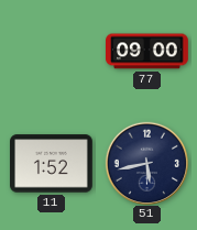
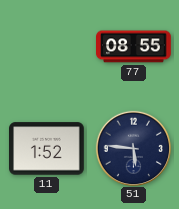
77: 09:00 -> 08:55
51: 5:43 -> 5:46
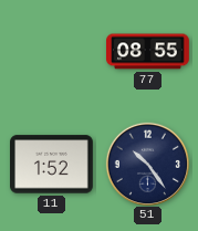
51: 5:46 -> 10:24
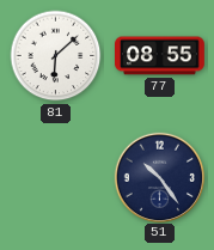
81: none -> 6:08
11: 1:52 -> none
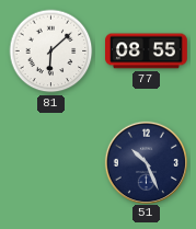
51: 10:24 -> 10:26
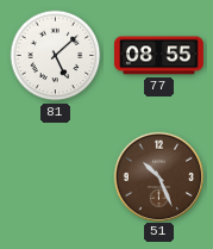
81: 6:08 -> 5:08
51 dial: navy -> brown
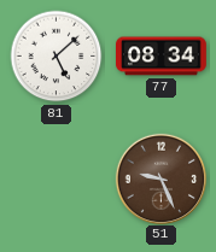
77: 08:55 -> 08:34
51: 10:26 -> 9:26
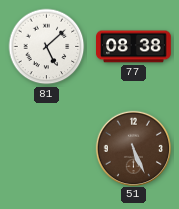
77: 08:34 -> 08:38
51: 9:26 -> 5:26
